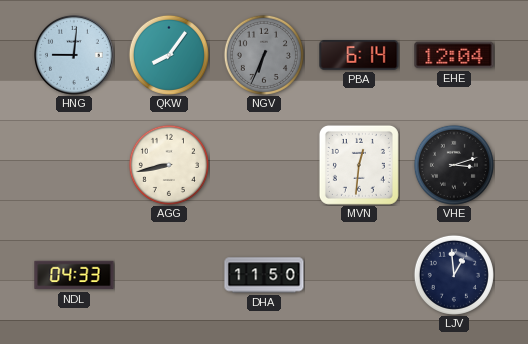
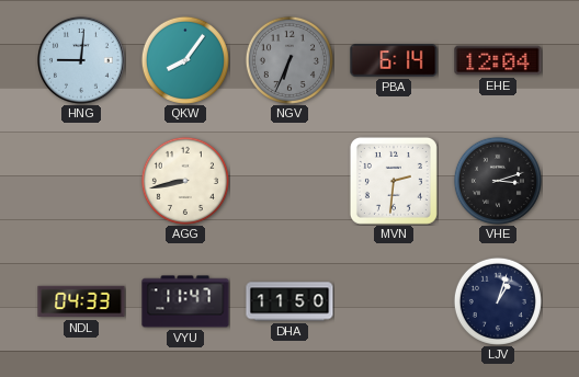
MVN: 12:31 -> 2:31
VYU: none -> 11:47
LJV: 12:59 -> 1:03
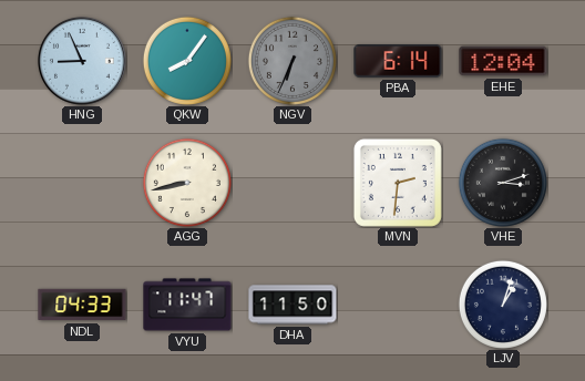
HNG: 9:01 -> 8:56
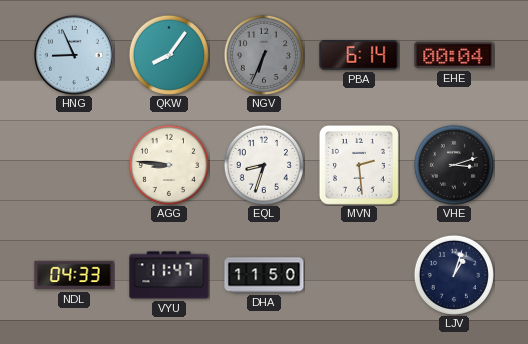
EHE: 12:04 -> 00:04
AGG: 8:43 -> 8:46
EQL: none -> 8:33
MVN: 2:31 -> 2:29
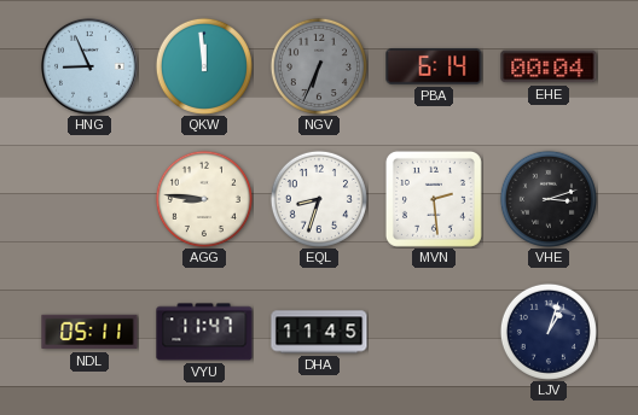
QKW: 8:06 -> 11:59
NDL: 04:33 -> 05:11
DHA: 11:50 -> 11:45
